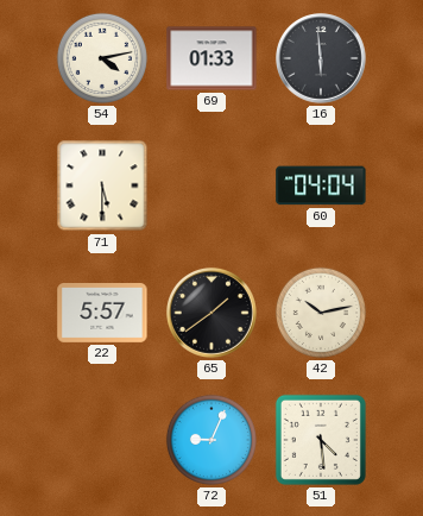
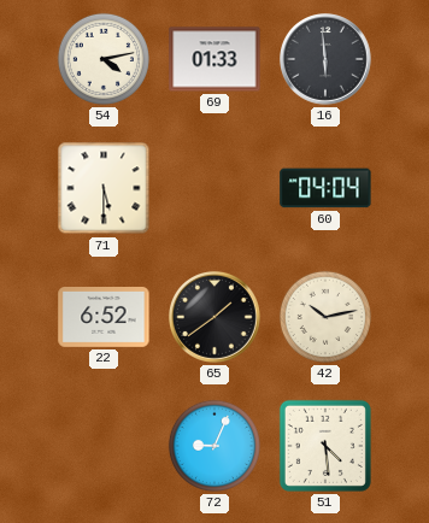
22: 5:57 -> 6:52
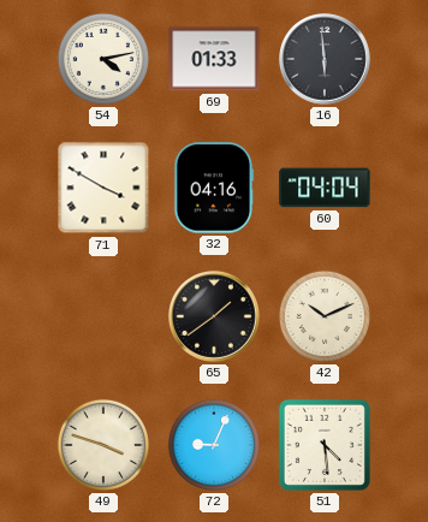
71: 5:30 -> 3:50
32: none -> 04:16
22: 6:52 -> none
42: 10:13 -> 10:11
49: none -> 3:48
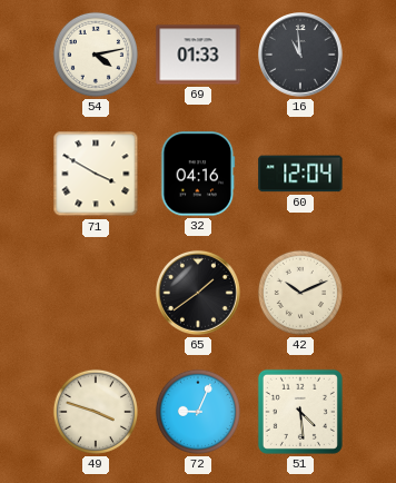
16: 5:59 -> 10:59
60: 04:04 -> 12:04
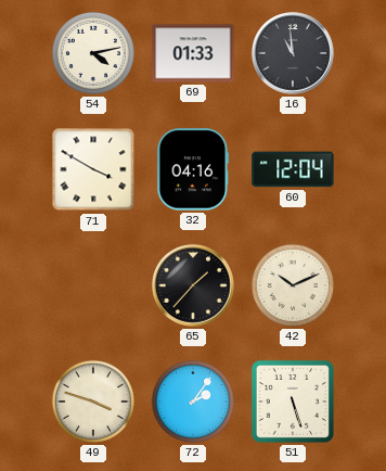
65: 1:39 -> 1:37
72: 9:04 -> 2:06
51: 4:29 -> 5:27
